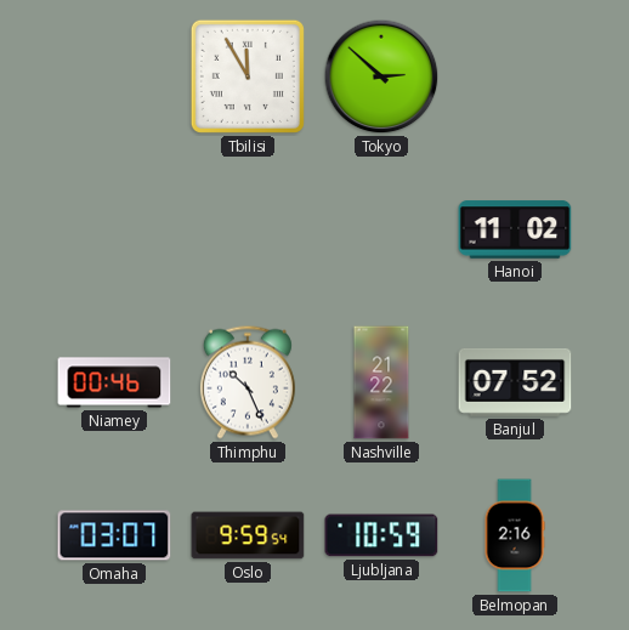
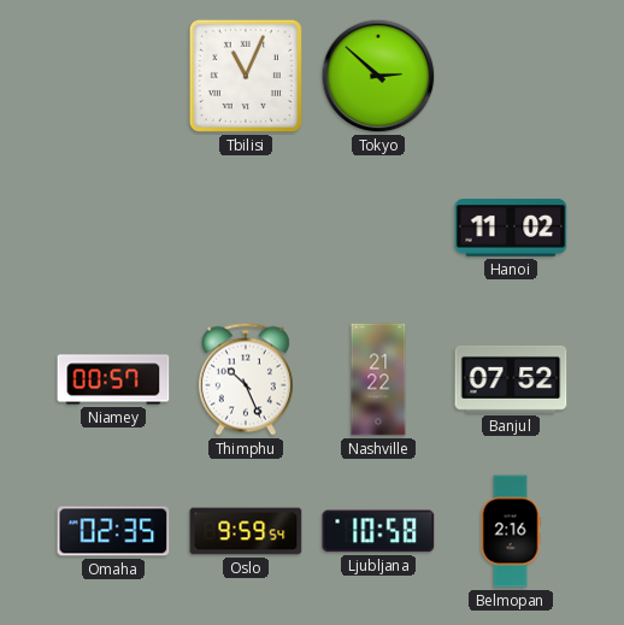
Tbilisi: 11:55 -> 11:04
Niamey: 00:46 -> 00:57
Omaha: 03:07 -> 02:35
Ljubljana: 10:59 -> 10:58
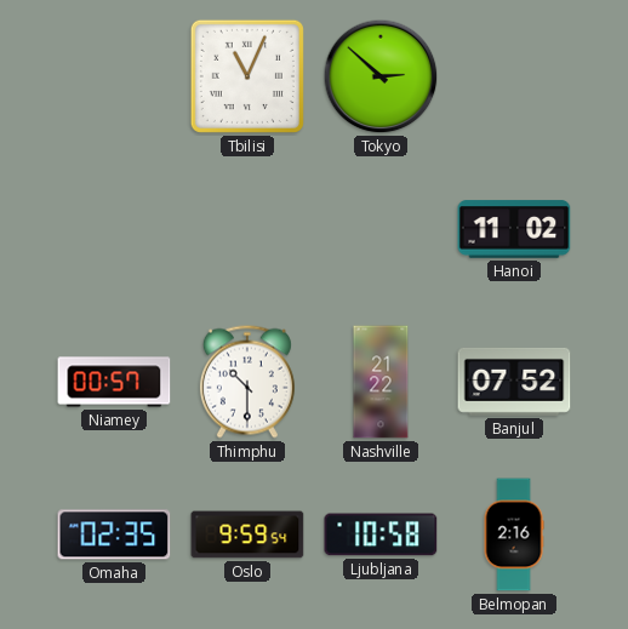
Thimphu: 10:26 -> 10:30
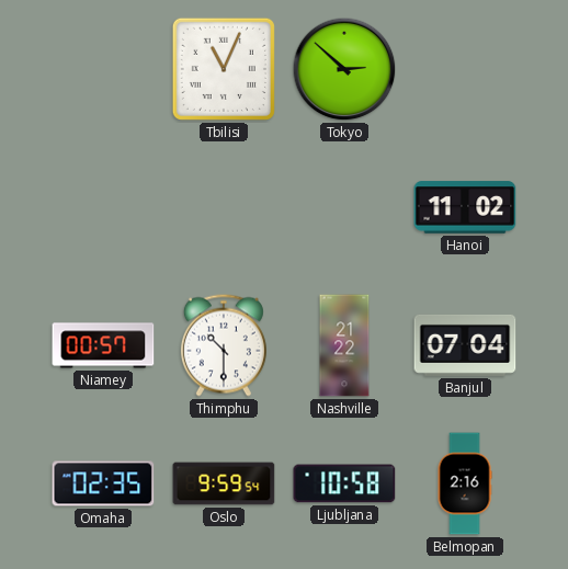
Banjul: 07:52 -> 07:04
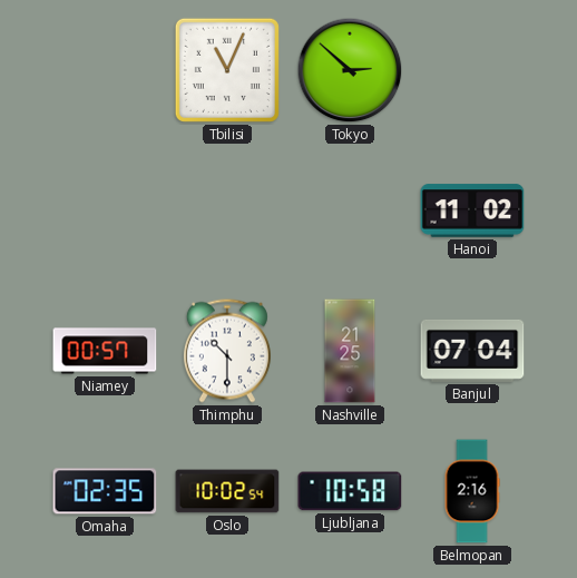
Nashville: 21:22 -> 21:25
Oslo: 9:59 -> 10:02
